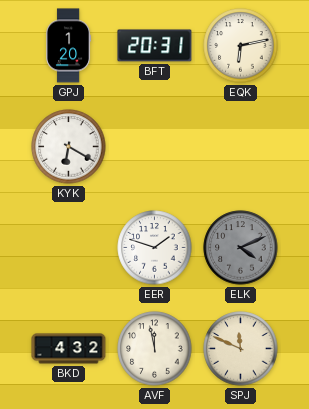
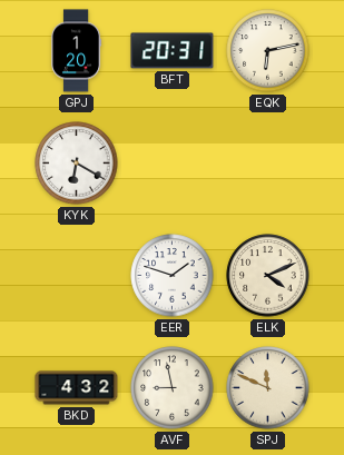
ELK dial: grey -> cream
AVF: 11:58 -> 8:58
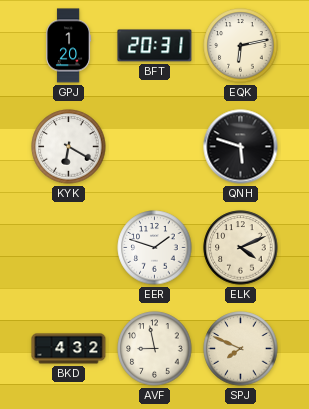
QNH: none -> 5:48
SPJ: 11:49 -> 7:49
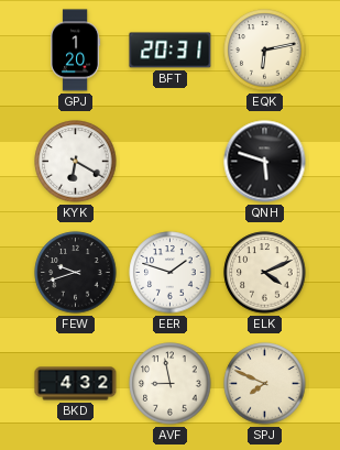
FEW: none -> 9:42
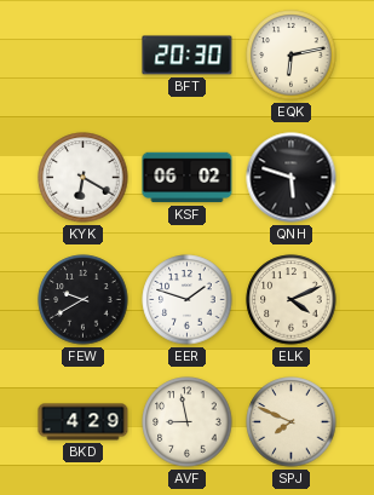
GPJ: 1:20 -> none
BFT: 20:31 -> 20:30
KSF: none -> 06:02
FEW: 9:42 -> 9:40
BKD: 4:32 -> 4:29
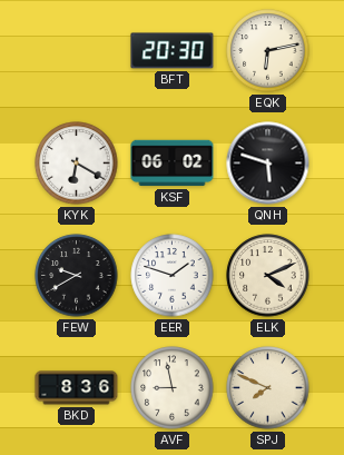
BKD: 4:29 -> 8:36
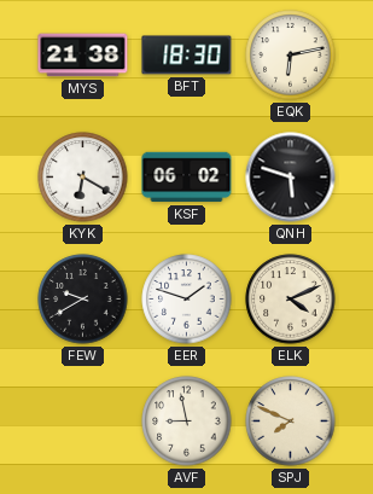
MYS: none -> 21:38
BFT: 20:30 -> 18:30
BKD: 8:36 -> none
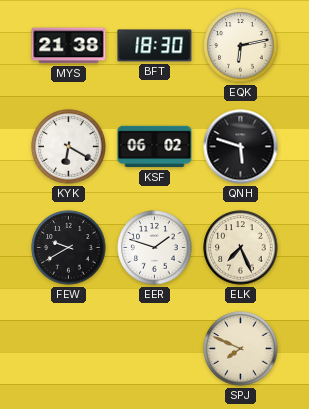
ELK: 4:11 -> 7:26
AVF: 8:58 -> none
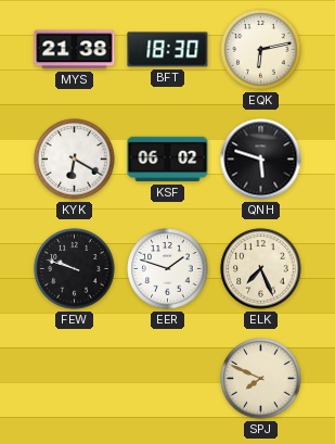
FEW: 9:40 -> 9:48
